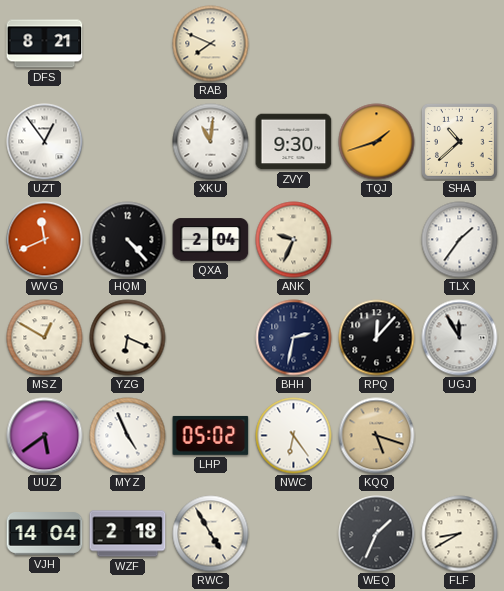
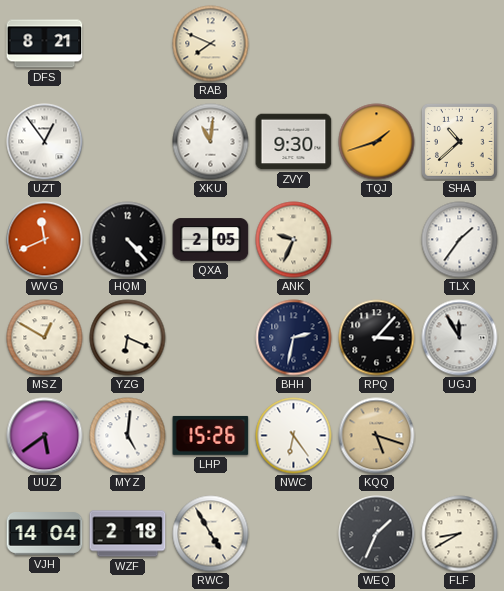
QXA: 2:04 -> 2:05
RPQ: 12:07 -> 3:07
MYZ: 4:56 -> 5:01
LHP: 05:02 -> 15:26
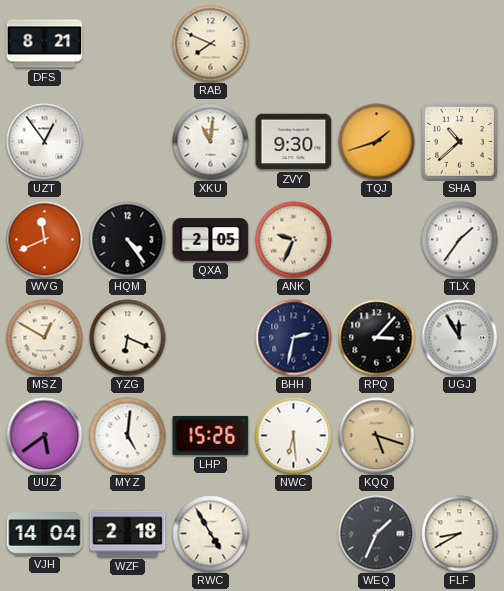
HQM: 4:23 -> 4:24
NWC: 6:24 -> 6:29
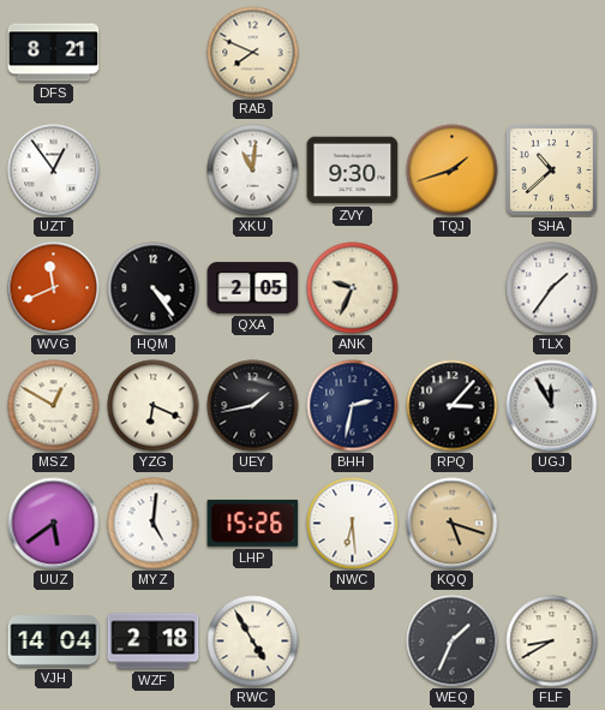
UEY: none -> 1:43
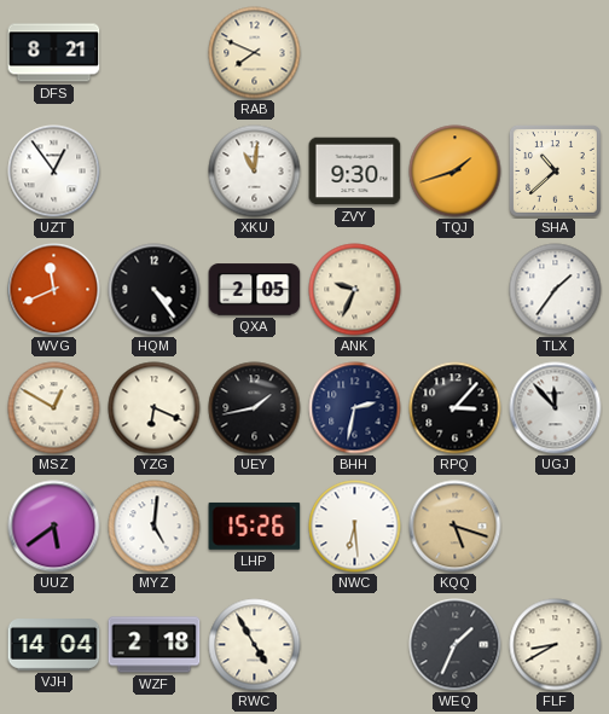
UGJ: 11:55 -> 11:53
